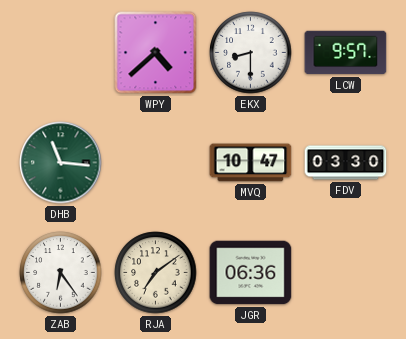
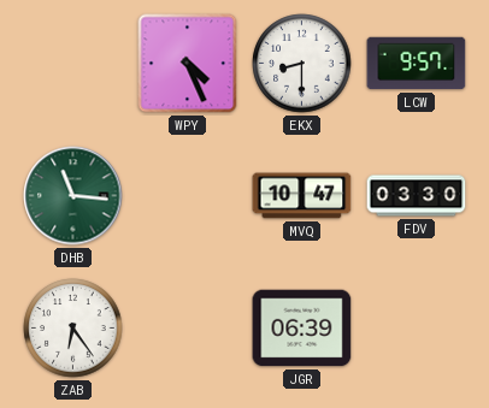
WPY: 4:38 -> 4:26
RJA: 7:09 -> none
JGR: 06:36 -> 06:39
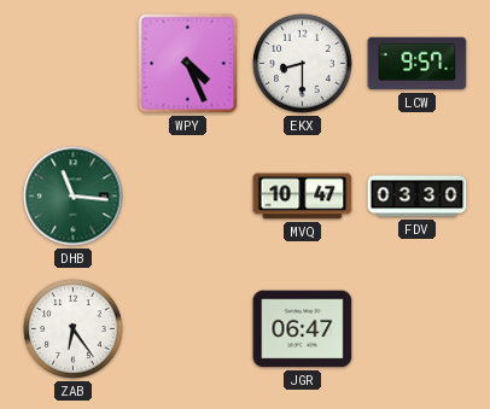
JGR: 06:39 -> 06:47
